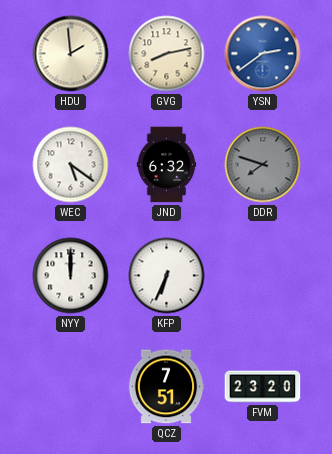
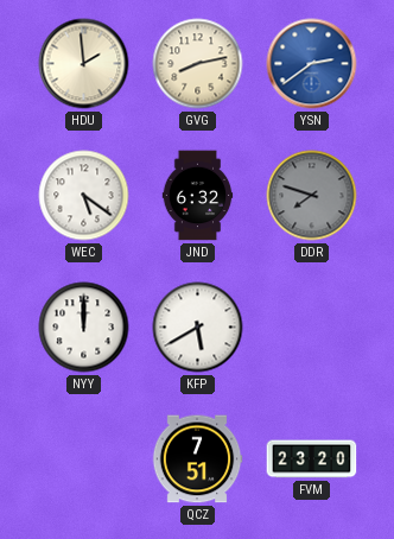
KFP: 6:34 -> 5:40
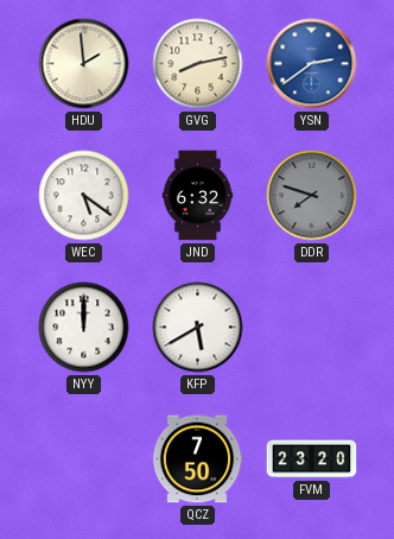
QCZ: 7:51 -> 7:50
